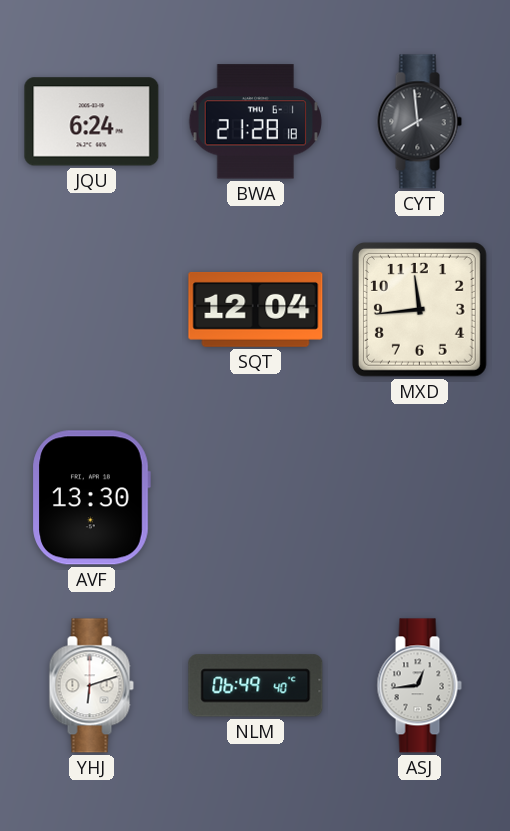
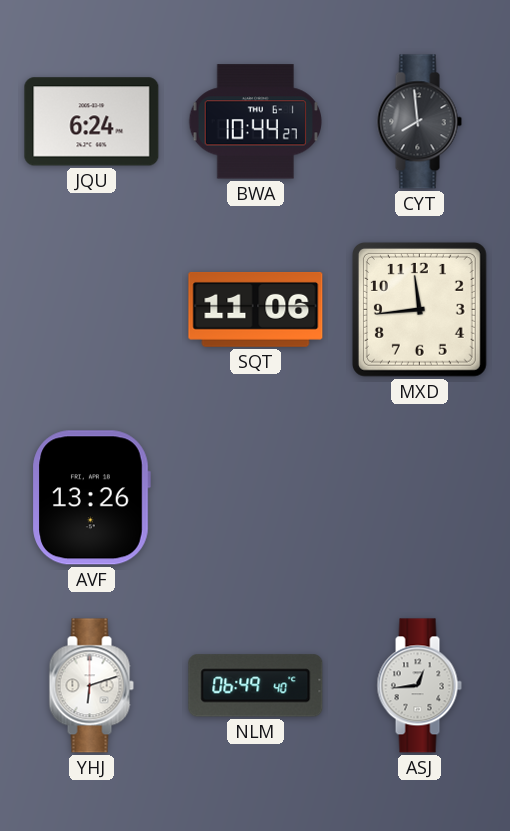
BWA: 21:28 -> 10:44
SQT: 12:04 -> 11:06
AVF: 13:30 -> 13:26
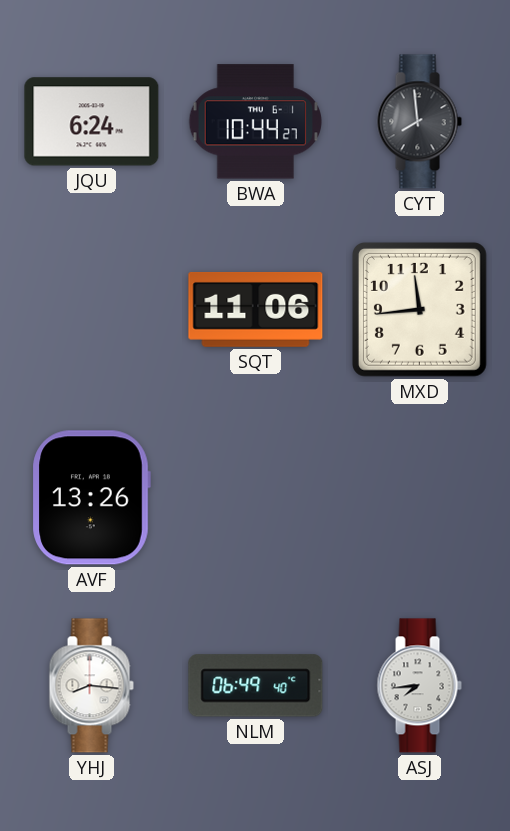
YHJ: 6:12 -> 8:16
ASJ: 12:44 -> 7:44
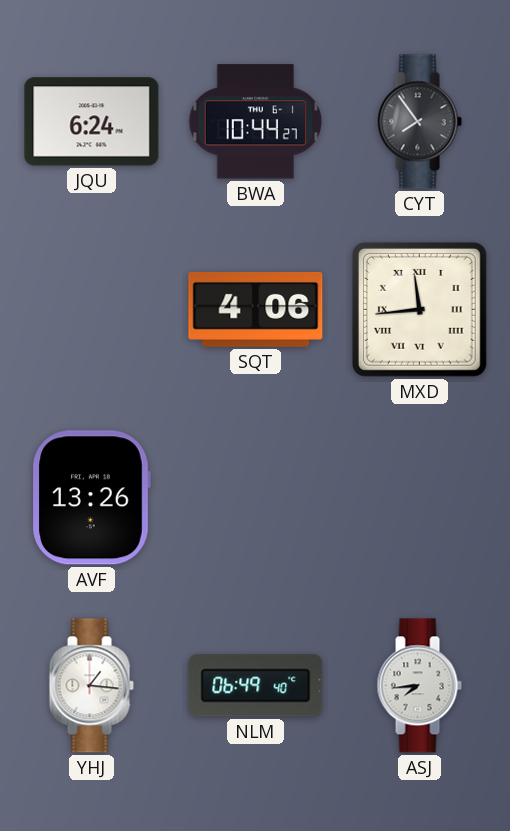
CYT: 7:59 -> 7:54
SQT: 11:06 -> 4:06
MXD numerals: Arabic -> Roman
YHJ: 8:16 -> 1:16
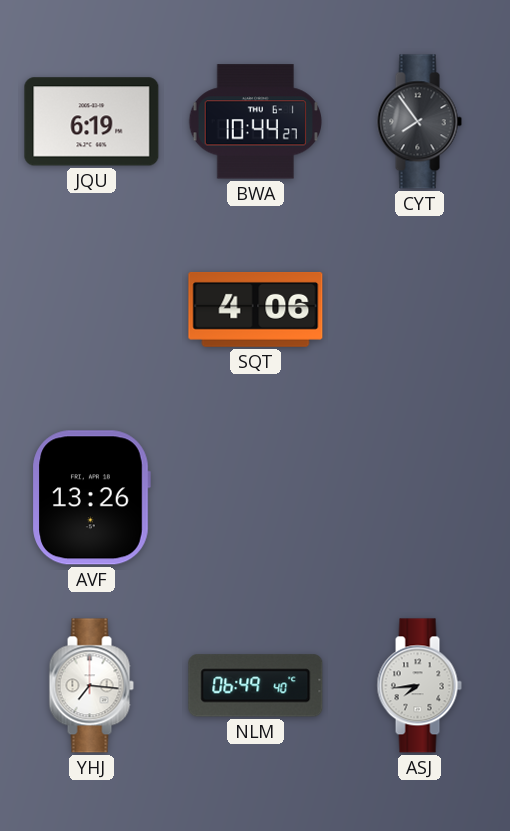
JQU: 6:24 -> 6:19
MXD: 11:44 -> none
YHJ: 1:16 -> 7:16
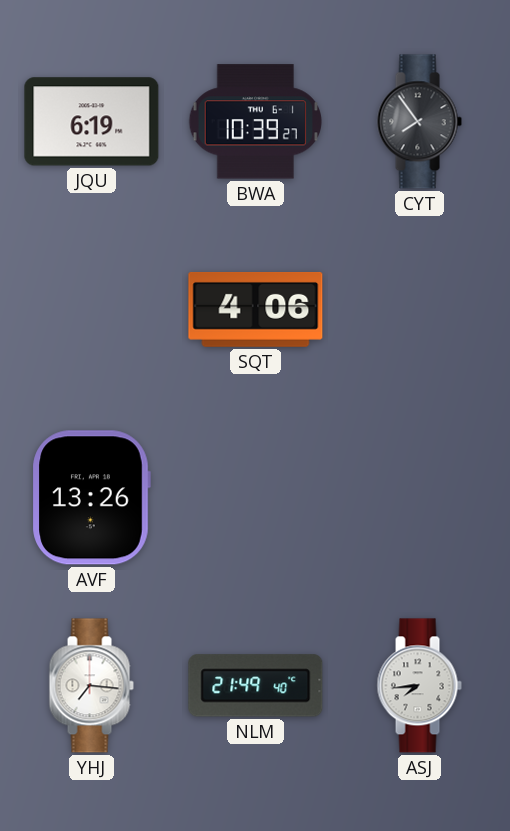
BWA: 10:44 -> 10:39
NLM: 06:49 -> 21:49
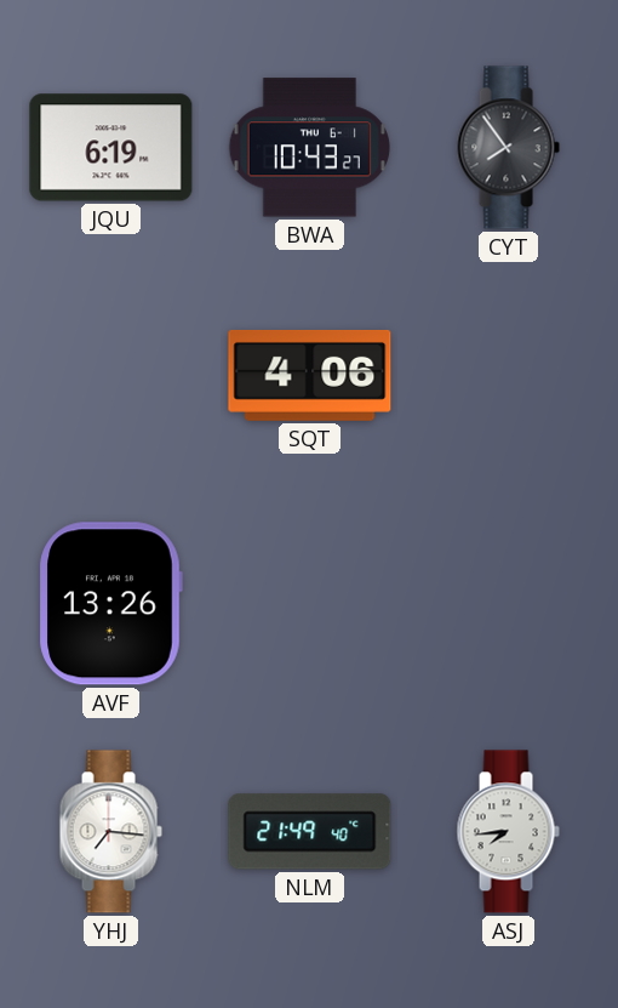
BWA: 10:39 -> 10:43
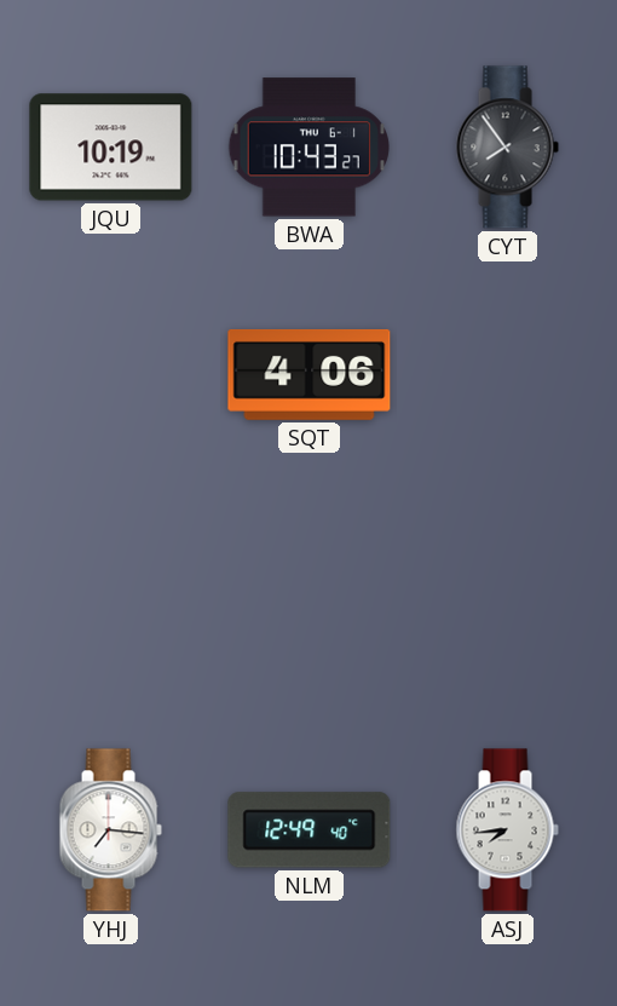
JQU: 6:19 -> 10:19
AVF: 13:26 -> none
NLM: 21:49 -> 12:49
